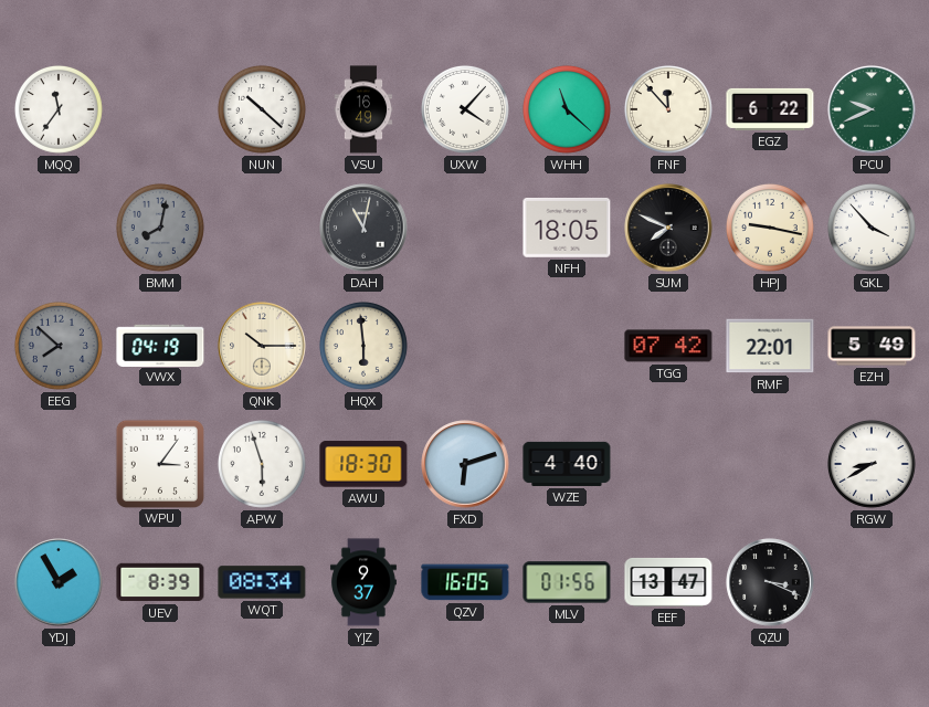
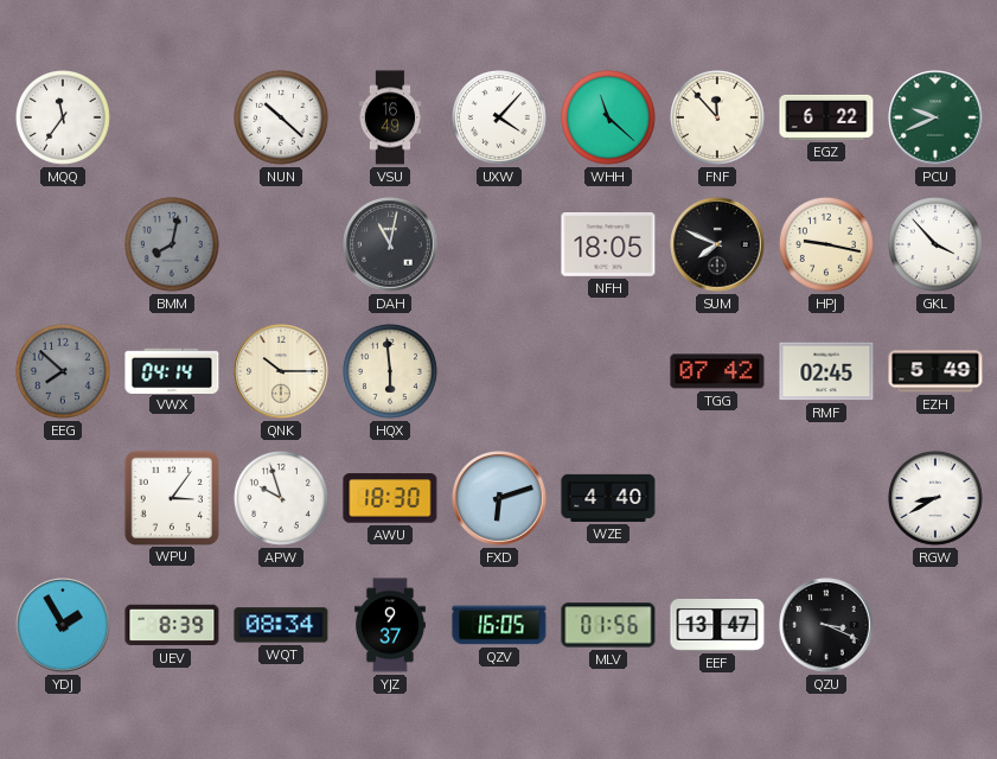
VWX: 04:19 -> 04:14
RMF: 22:01 -> 02:45
APW: 5:57 -> 9:57
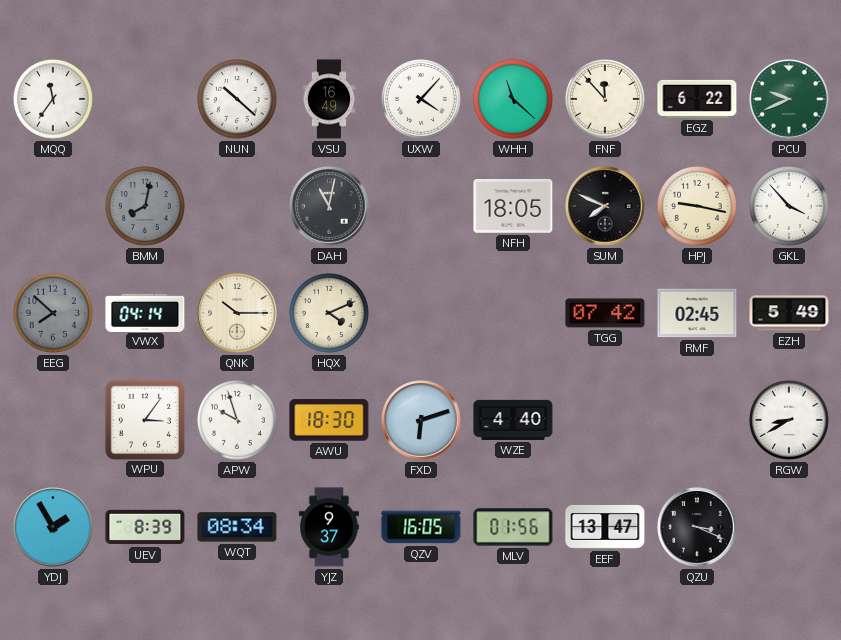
HQX: 5:59 -> 4:11
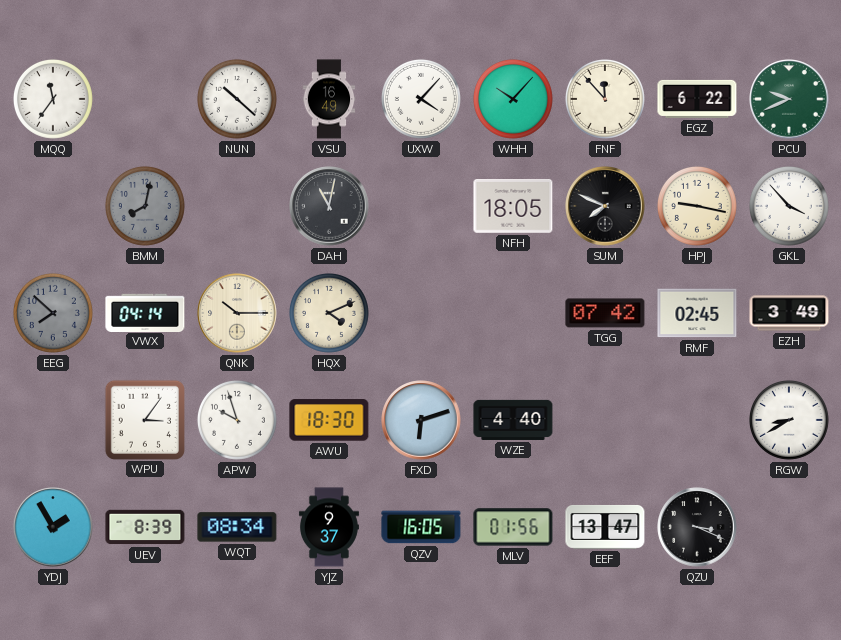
WHH: 11:22 -> 10:07
EZH: 5:49 -> 3:49
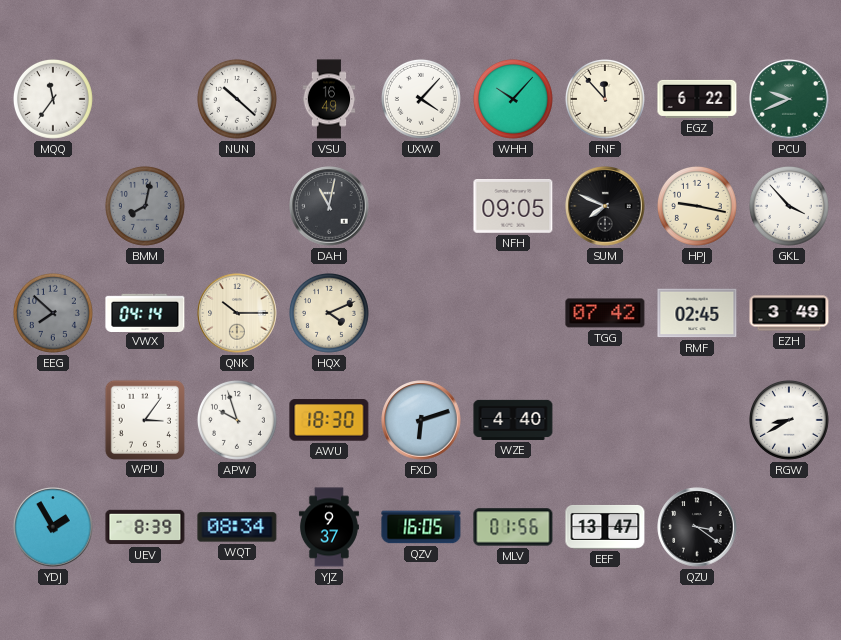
NFH: 18:05 -> 09:05
QZU: 3:19 -> 3:21
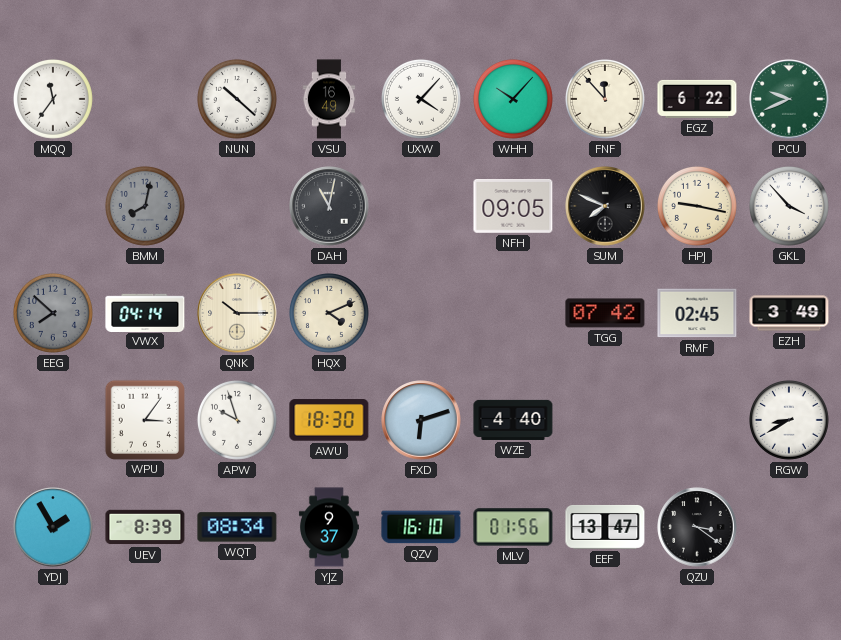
QZV: 16:05 -> 16:10
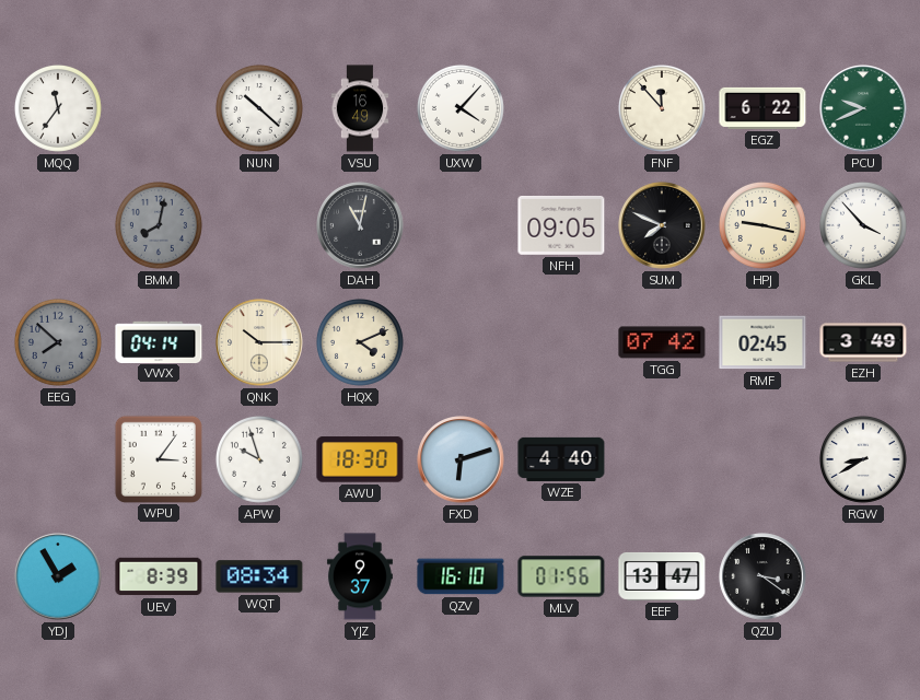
WHH: 10:07 -> none
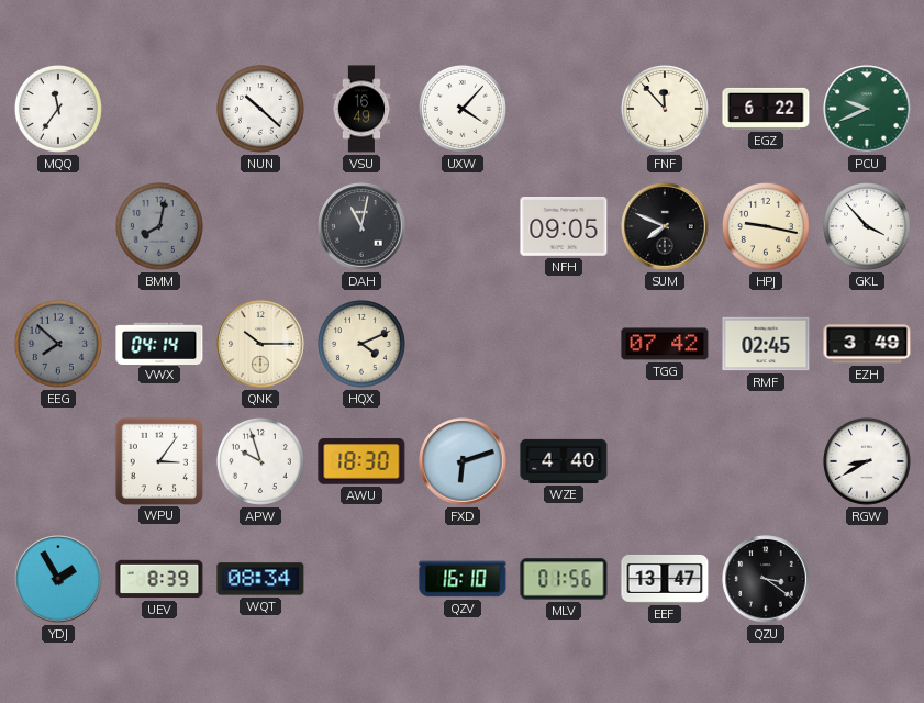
YJZ: 9:37 -> none
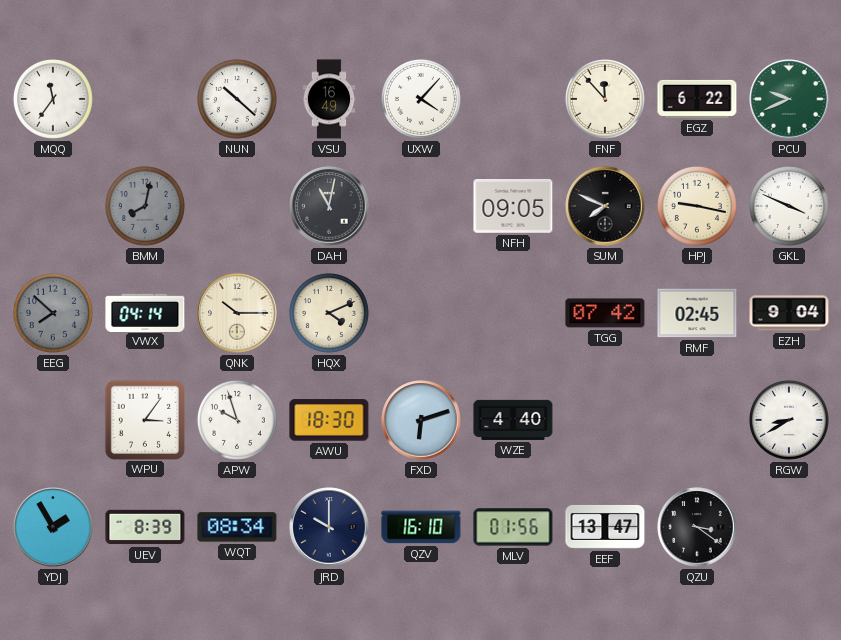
GKL: 3:53 -> 3:49
EZH: 3:49 -> 9:04
JRD: none -> 10:00
